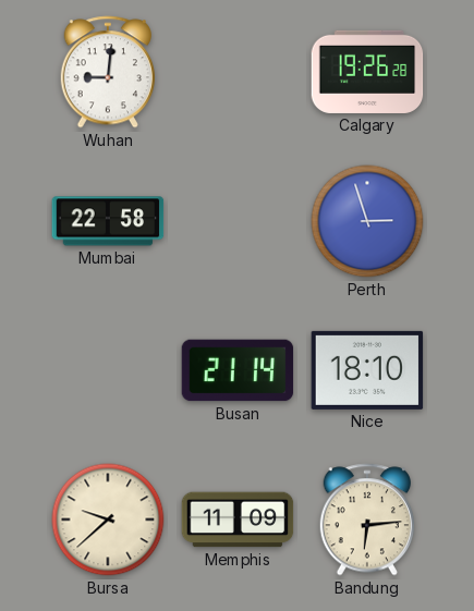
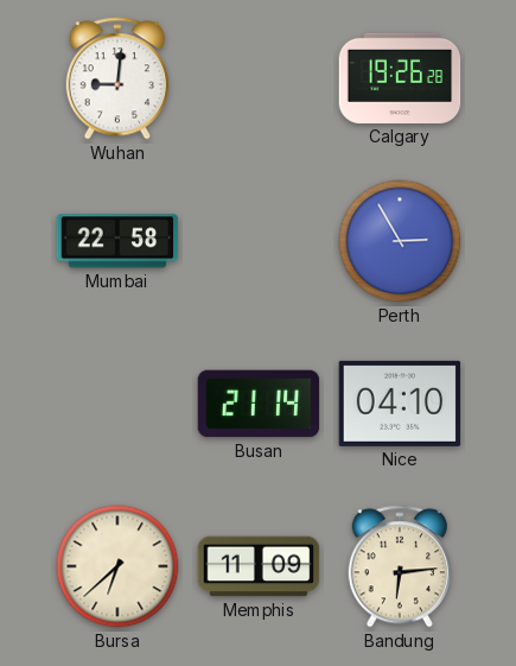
Perth: 2:57 -> 2:55
Nice: 18:10 -> 04:10
Bursa: 9:38 -> 6:38
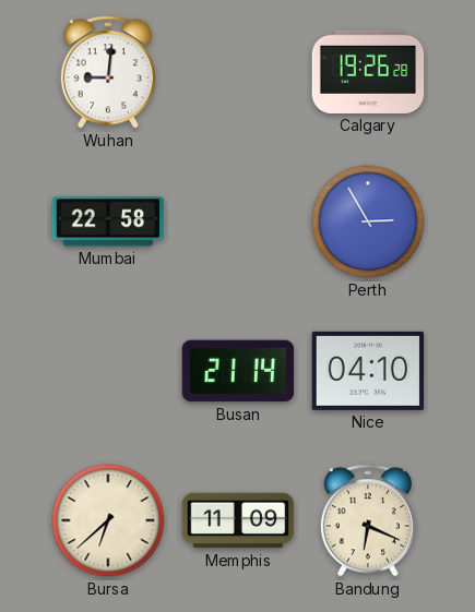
Bandung: 6:14 -> 6:19
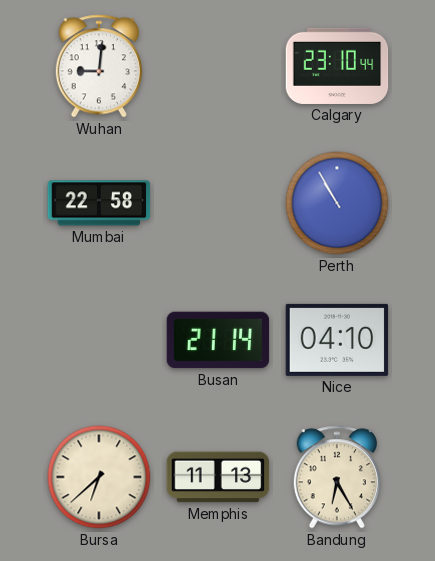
Calgary: 19:26 -> 23:10
Perth: 2:55 -> 10:55
Memphis: 11:09 -> 11:13
Bandung: 6:19 -> 6:25
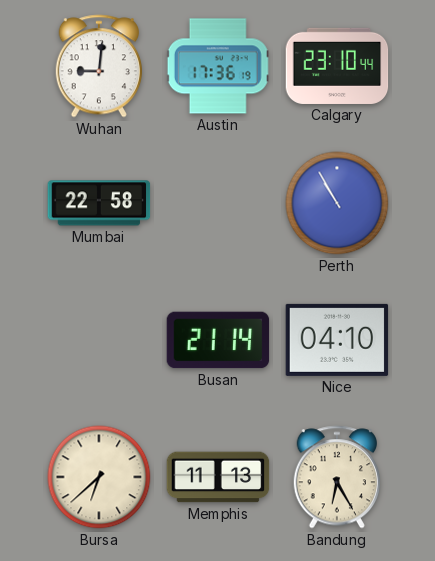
Austin: none -> 17:36
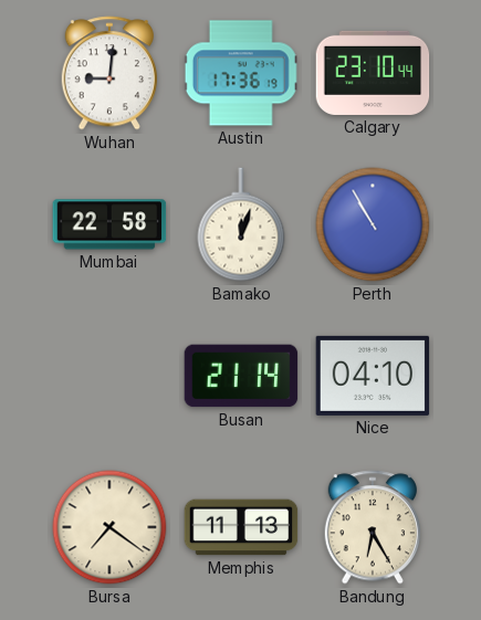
Bamako: none -> 12:03
Bursa: 6:38 -> 7:21
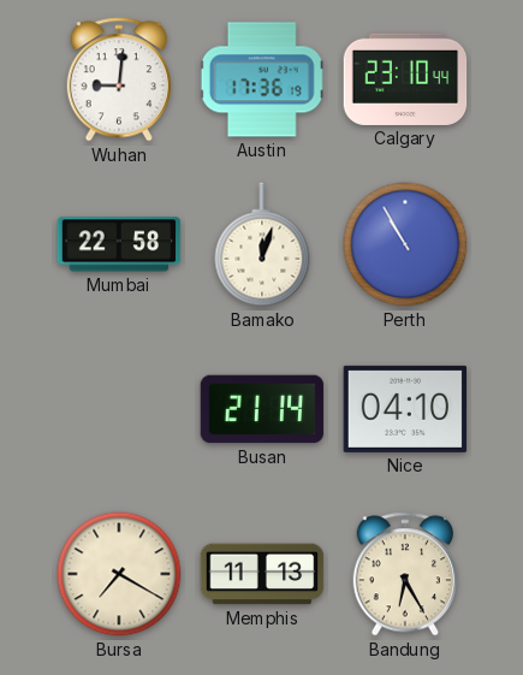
Bursa: 7:21 -> 7:20
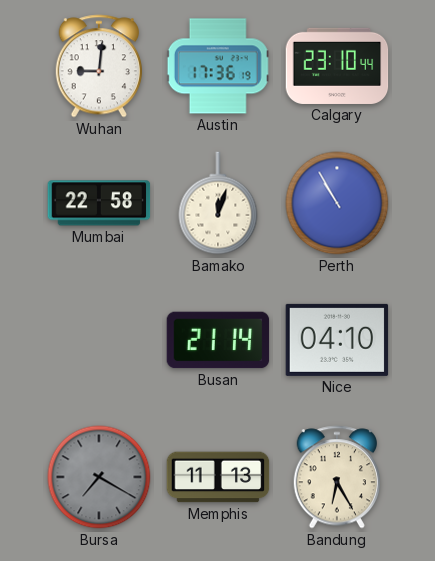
Bursa dial: cream -> grey
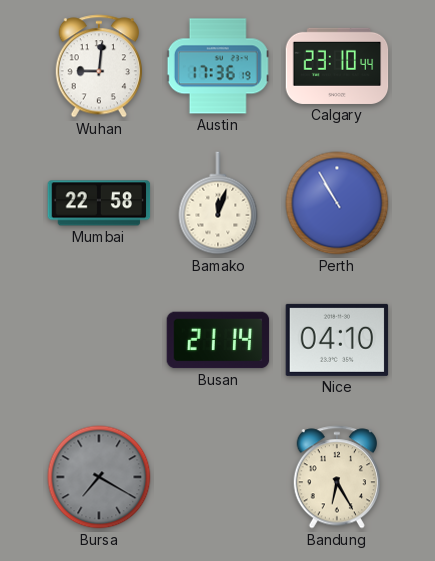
Memphis: 11:13 -> none
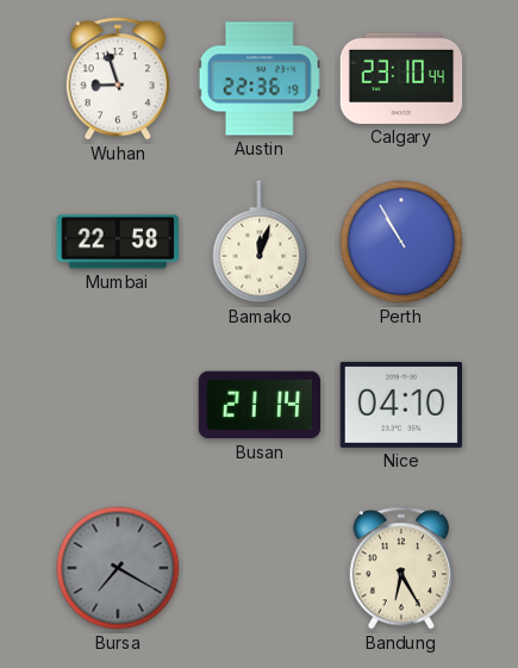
Wuhan: 9:01 -> 8:57
Austin: 17:36 -> 22:36
